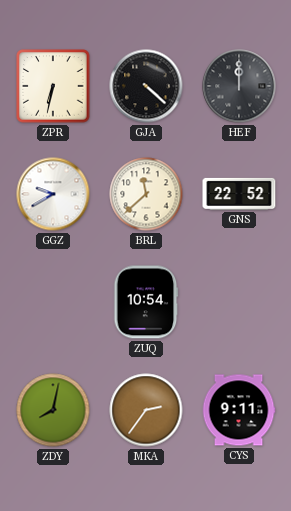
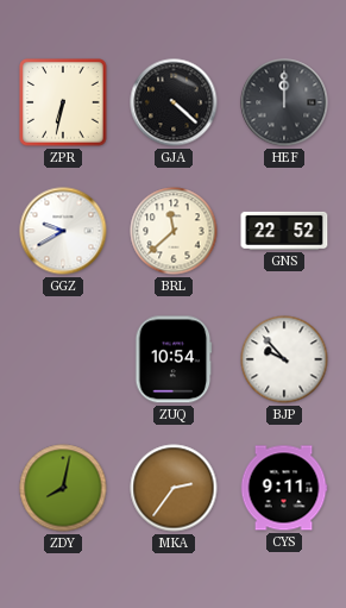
BJP: none -> 9:53
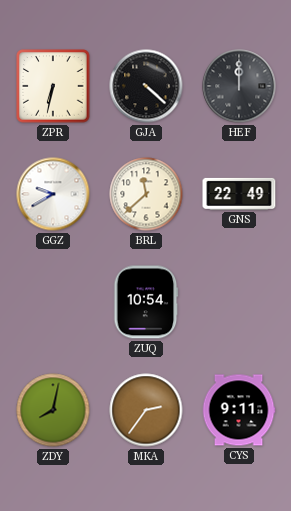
GNS: 22:52 -> 22:49
BJP: 9:53 -> none
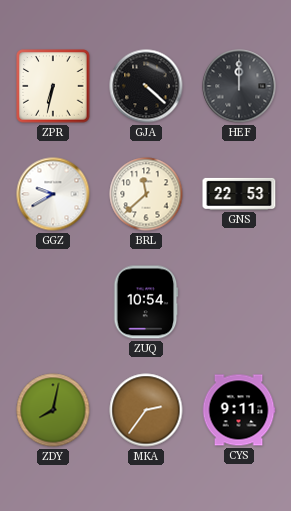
GNS: 22:49 -> 22:53
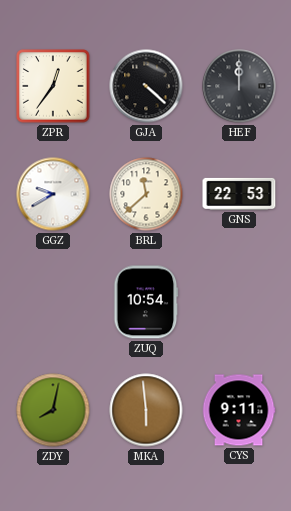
ZPR: 6:32 -> 12:36
MKA: 2:36 -> 5:59
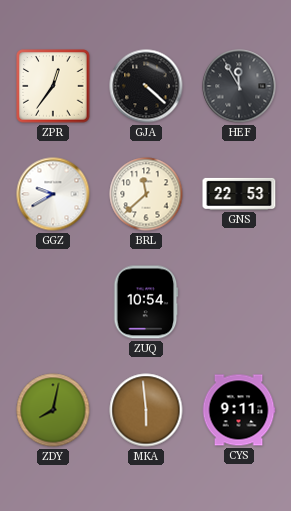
HEF: 12:00 -> 11:55
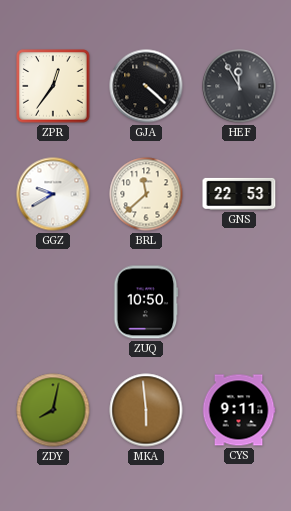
ZUQ: 10:54 -> 10:50
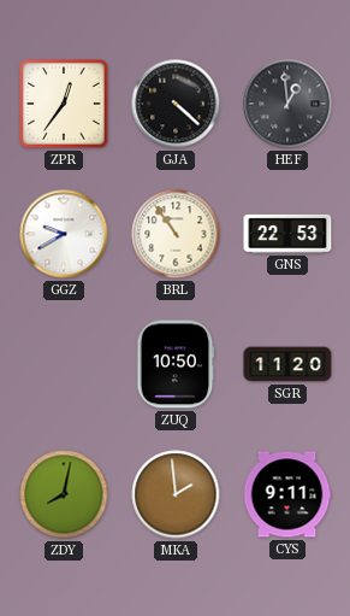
HEF: 11:55 -> 12:59
BRL: 11:38 -> 10:54
SGR: none -> 11:20
MKA: 5:59 -> 1:59
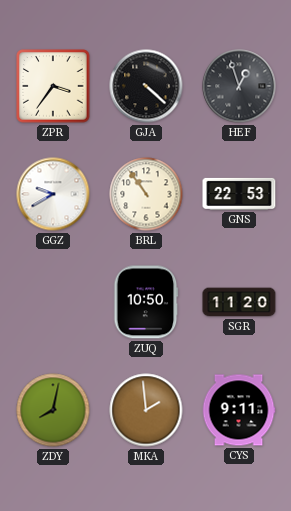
ZPR: 12:36 -> 3:36
HEF: 12:59 -> 12:57
